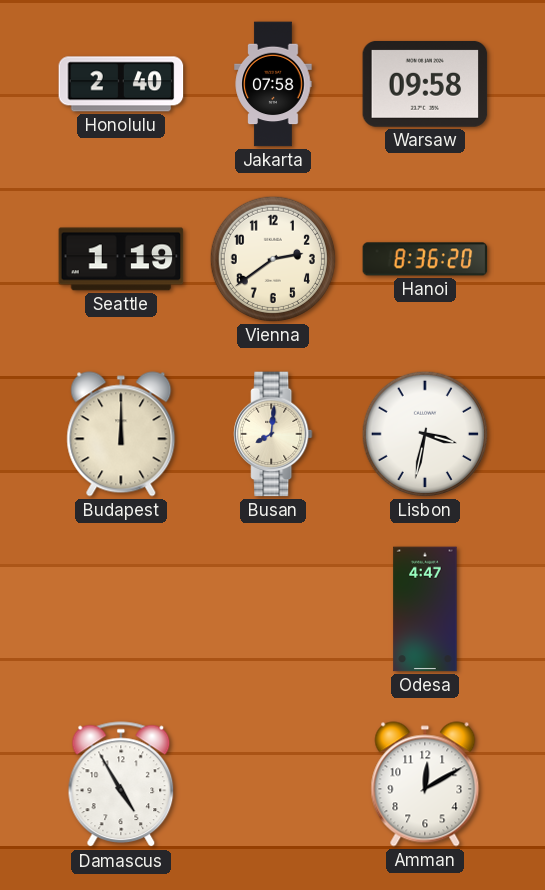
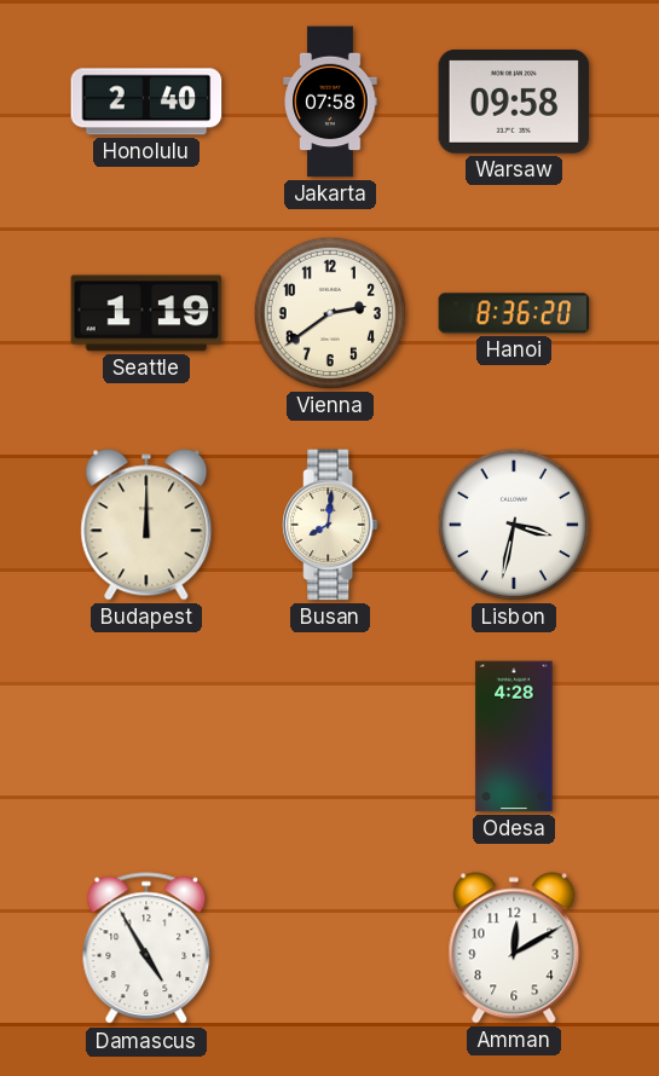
Odesa: 4:47 -> 4:28
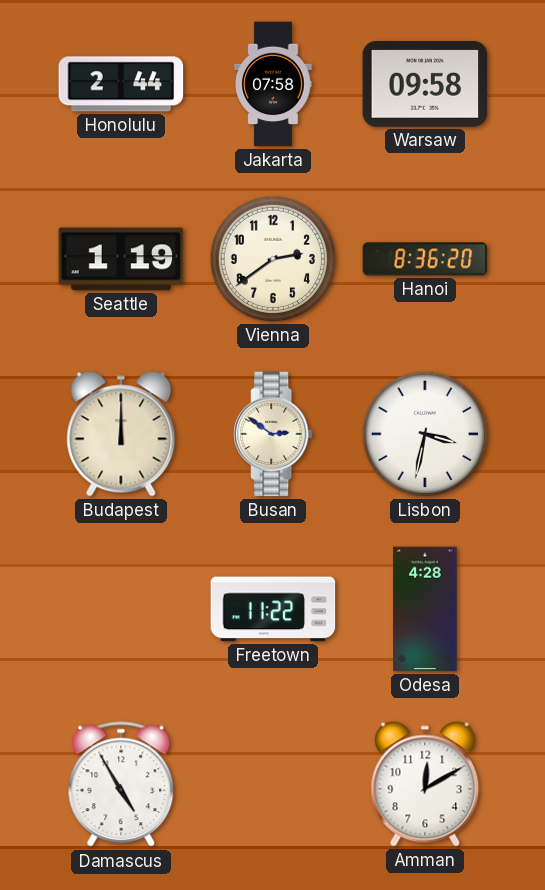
Honolulu: 2:40 -> 2:44
Busan: 8:01 -> 2:51
Freetown: none -> 11:22
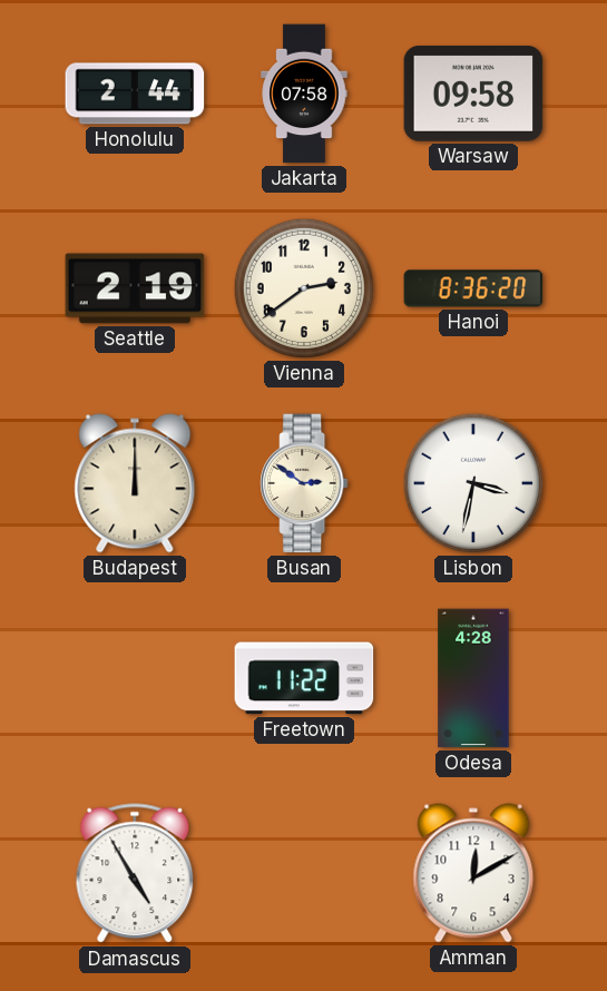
Seattle: 1:19 -> 2:19
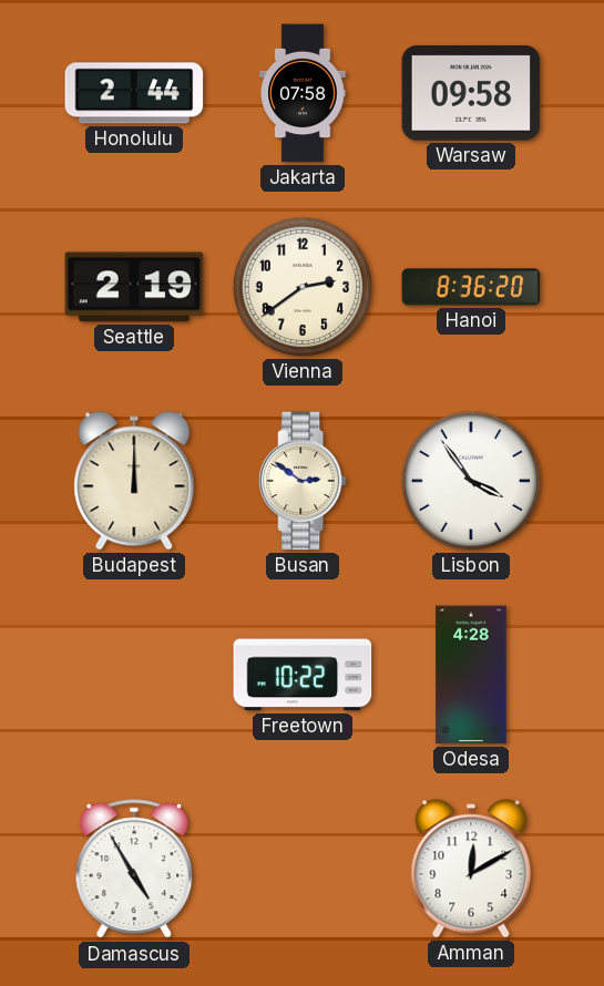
Lisbon: 3:32 -> 3:54
Freetown: 11:22 -> 10:22
